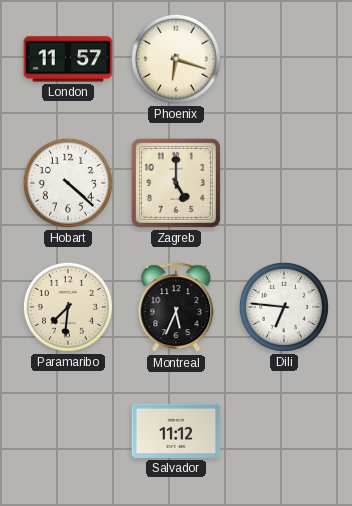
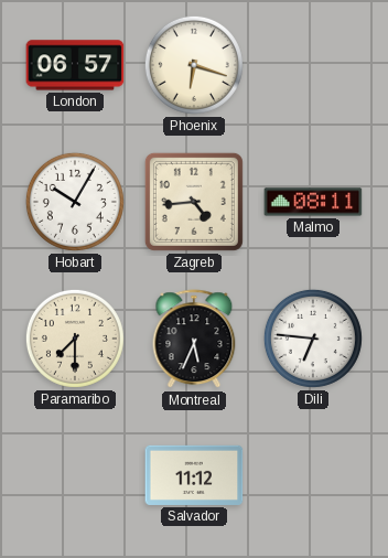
London: 11:57 -> 06:57
Hobart: 4:22 -> 10:05
Zagreb: 5:00 -> 4:44
Malmo: none -> 08:11
Paramaribo: 7:31 -> 7:30
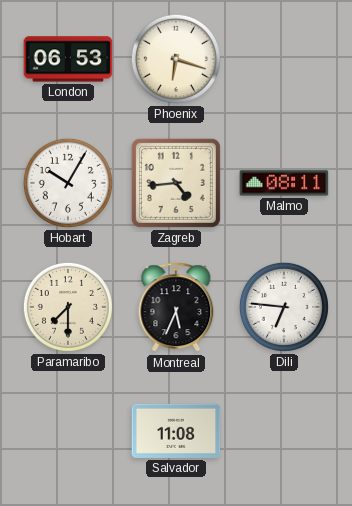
London: 06:57 -> 06:53
Salvador: 11:12 -> 11:08
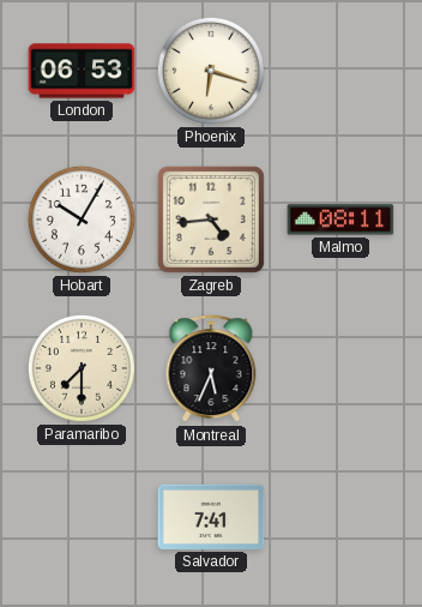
Dili: 6:46 -> none
Salvador: 11:08 -> 7:41
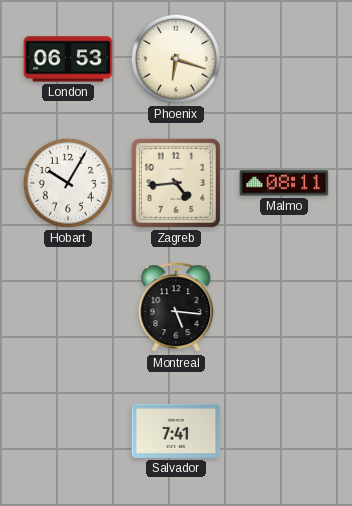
Paramaribo: 7:30 -> none
Montreal: 5:34 -> 5:16
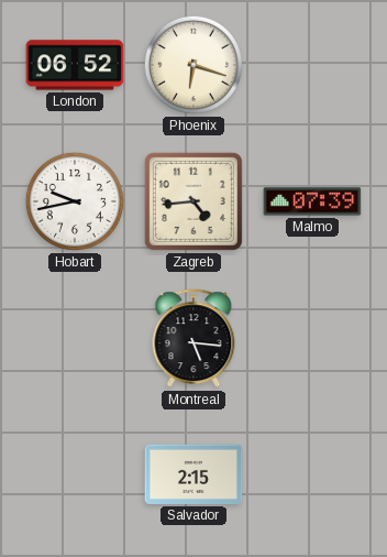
London: 06:53 -> 06:52
Hobart: 10:05 -> 9:43
Malmo: 08:11 -> 07:39
Salvador: 7:41 -> 2:15
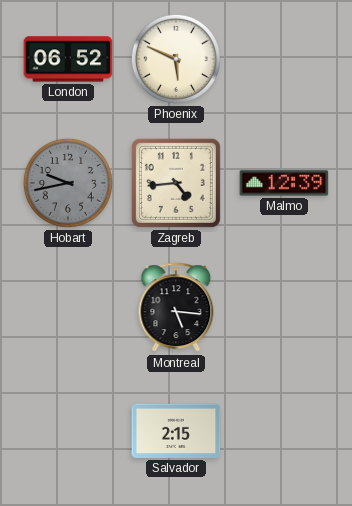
Phoenix: 6:18 -> 5:49
Hobart dial: white -> grey
Malmo: 07:39 -> 12:39
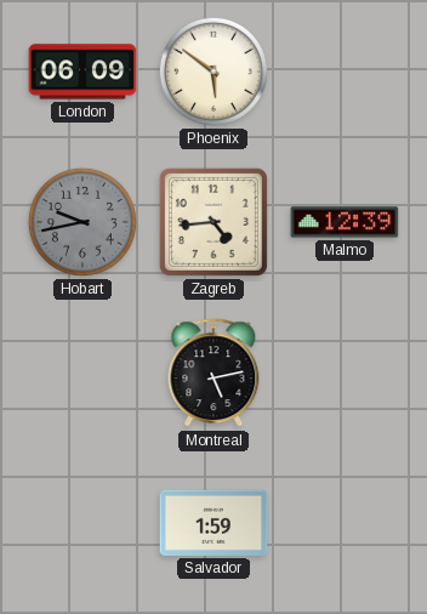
London: 06:52 -> 06:09
Phoenix: 5:49 -> 5:51
Montreal: 5:16 -> 5:13
Salvador: 2:15 -> 1:59
